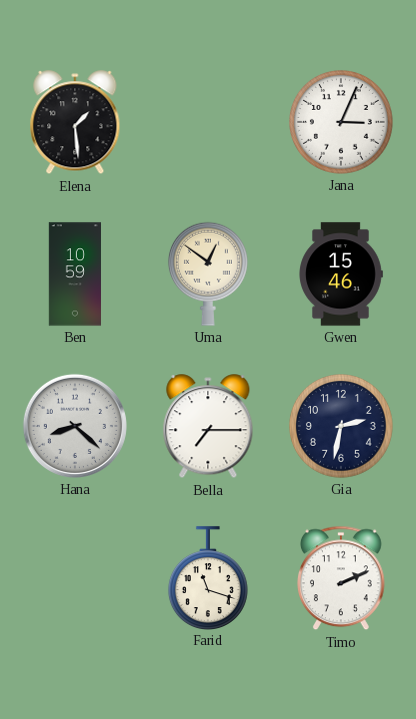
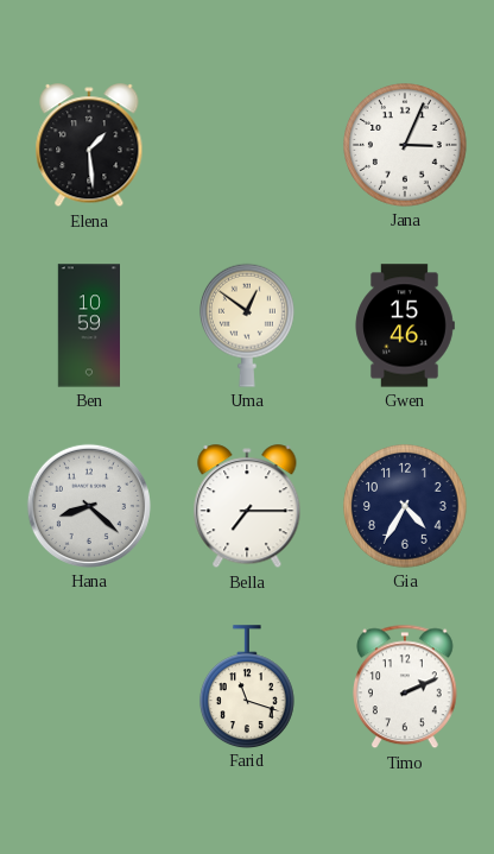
Gia: 2:32 -> 4:35
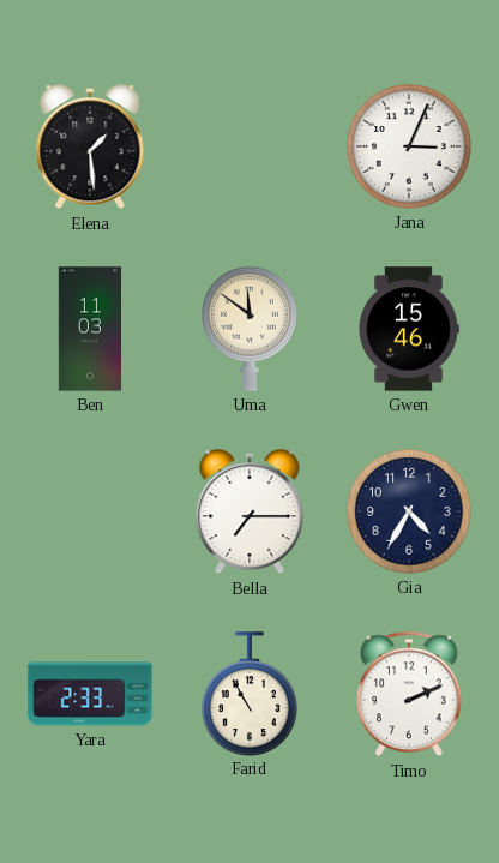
Ben: 10:59 -> 11:03
Uma: 12:51 -> 11:51
Hana: 8:22 -> none
Yara: none -> 2:33
Farid: 11:18 -> 10:55
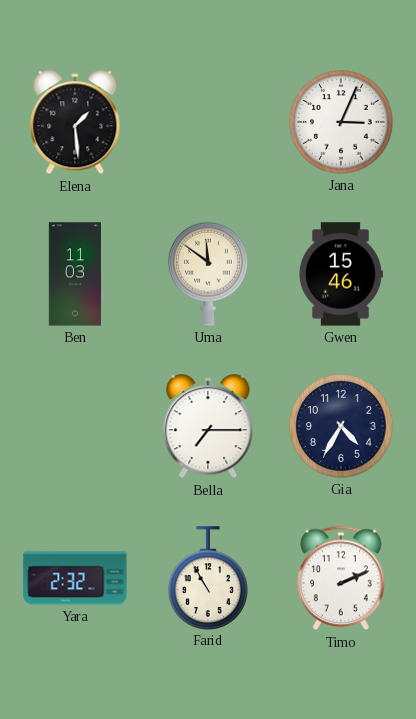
Yara: 2:33 -> 2:32
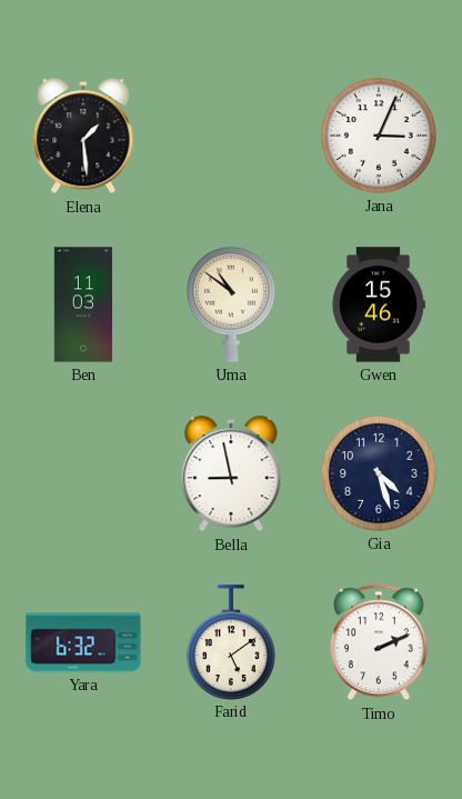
Uma: 11:51 -> 10:51
Bella: 7:15 -> 8:58
Gia: 4:35 -> 4:27
Yara: 2:32 -> 6:32
Farid: 10:55 -> 5:09
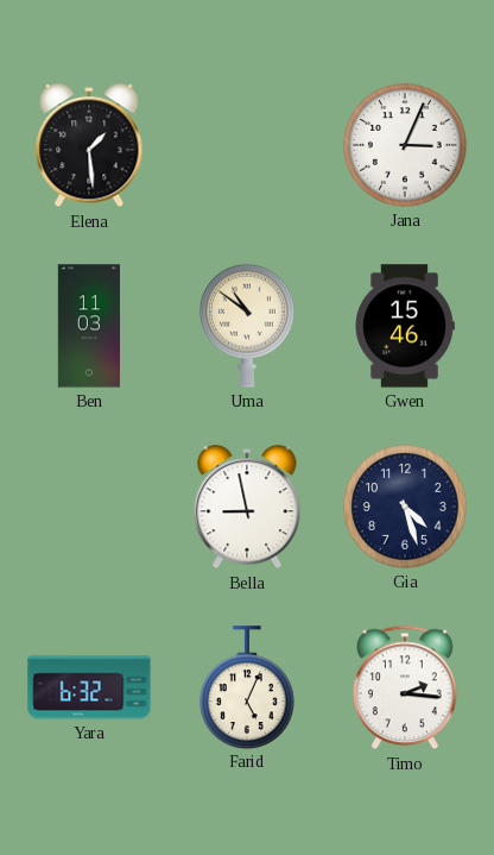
Farid: 5:09 -> 5:04
Timo: 2:11 -> 2:16
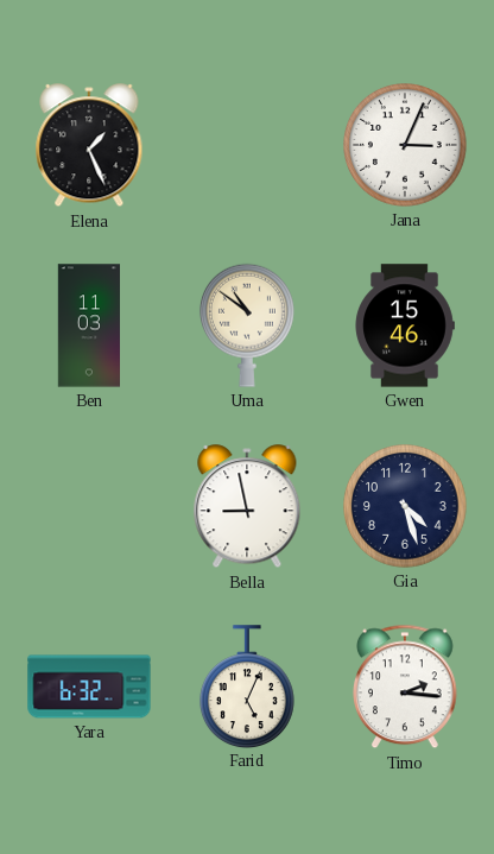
Elena: 1:29 -> 1:26
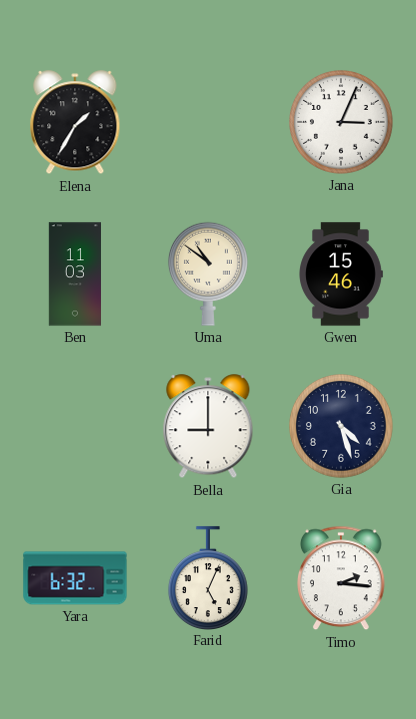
Elena: 1:26 -> 1:35
Bella: 8:58 -> 9:00
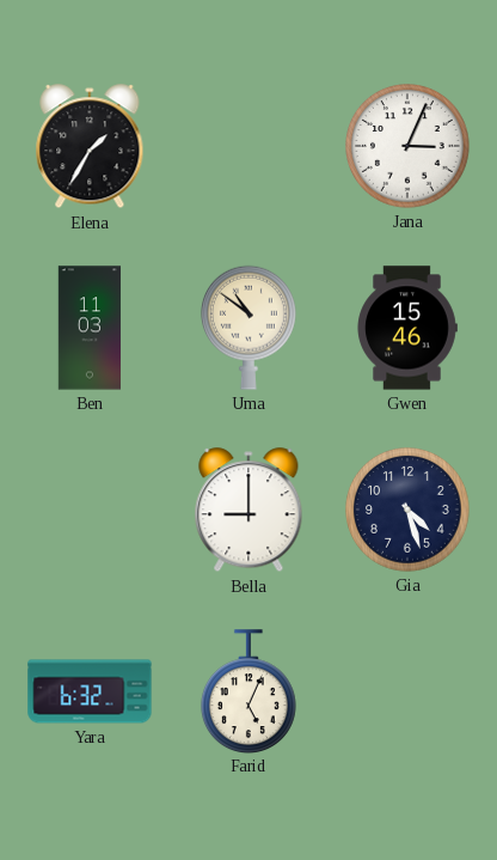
Timo: 2:16 -> none
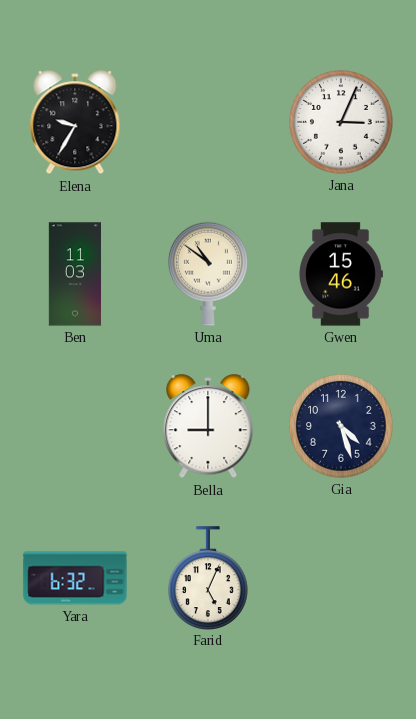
Elena: 1:35 -> 9:35
